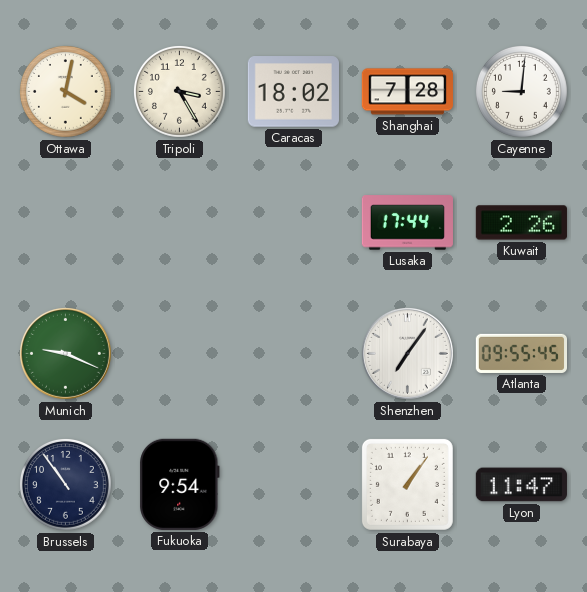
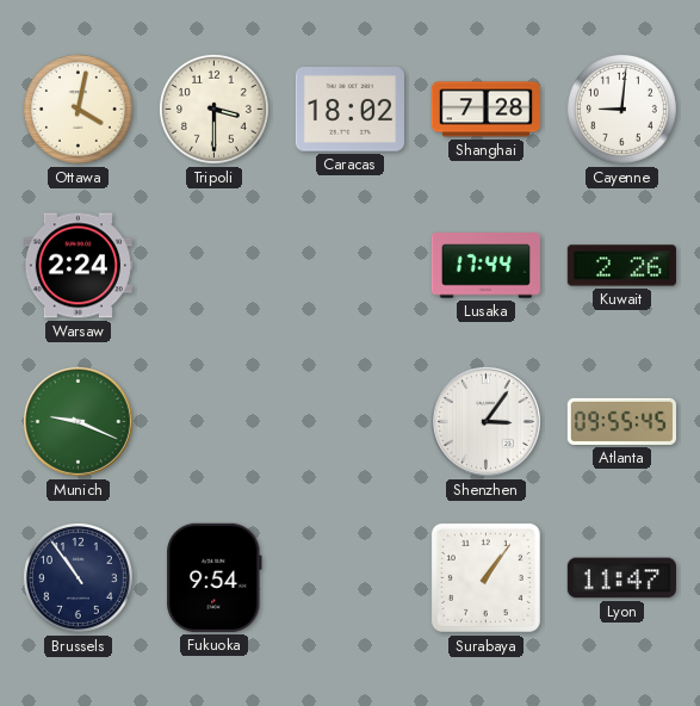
Tripoli: 3:25 -> 3:30
Warsaw: none -> 2:24
Shenzhen: 7:06 -> 3:06
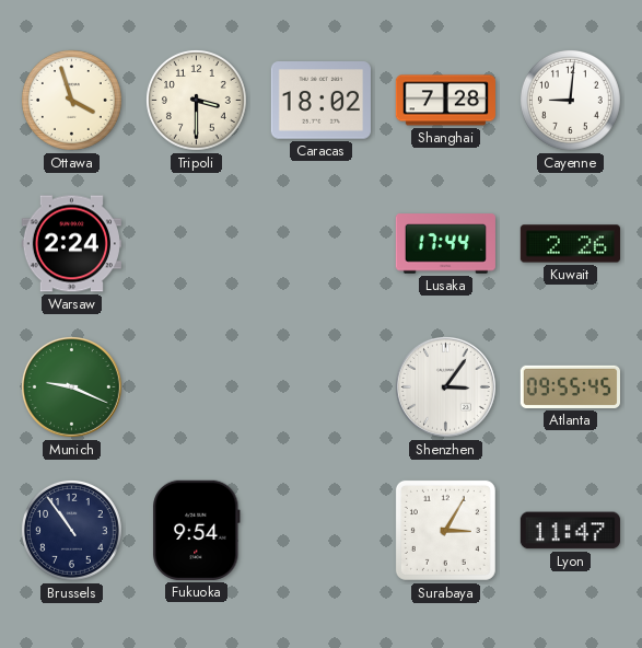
Ottawa: 4:02 -> 3:57
Surabaya: 1:06 -> 3:05
